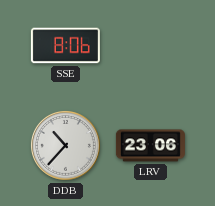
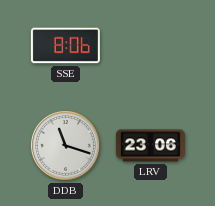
DDB: 10:37 -> 11:18
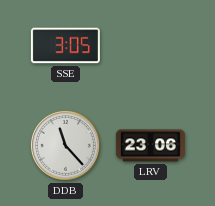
SSE: 8:06 -> 3:05
DDB: 11:18 -> 11:23
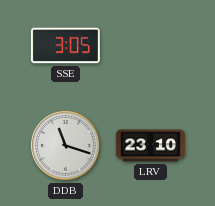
DDB: 11:23 -> 11:18
LRV: 23:06 -> 23:10
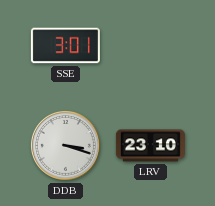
SSE: 3:05 -> 3:01
DDB: 11:18 -> 3:18
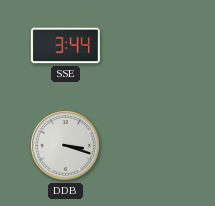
SSE: 3:01 -> 3:44
LRV: 23:10 -> none
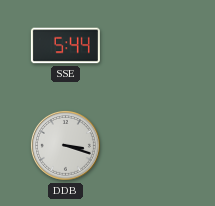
SSE: 3:44 -> 5:44
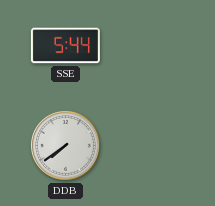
DDB: 3:18 -> 7:39
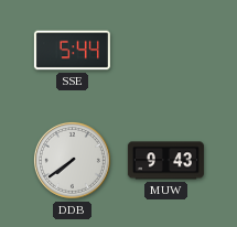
MUW: none -> 9:43
